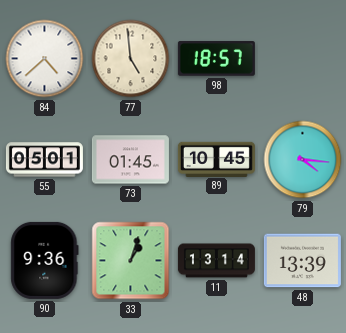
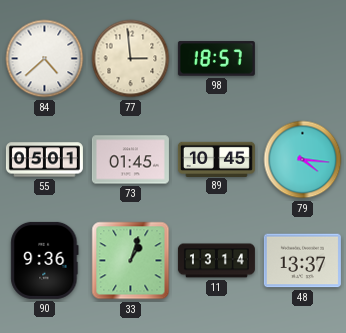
77: 4:59 -> 2:59
48: 13:39 -> 13:37
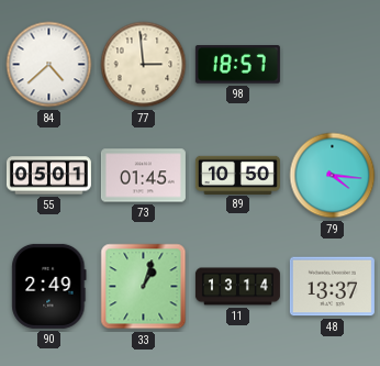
89: 10:45 -> 10:50
90: 9:36 -> 2:49
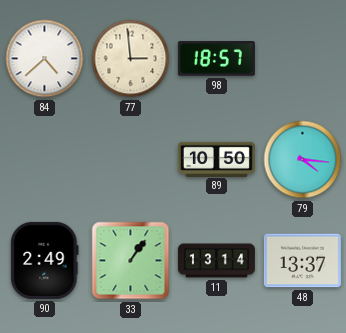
55: 05:01 -> none
73: 01:45 -> none
33: 1:03 -> 1:06
